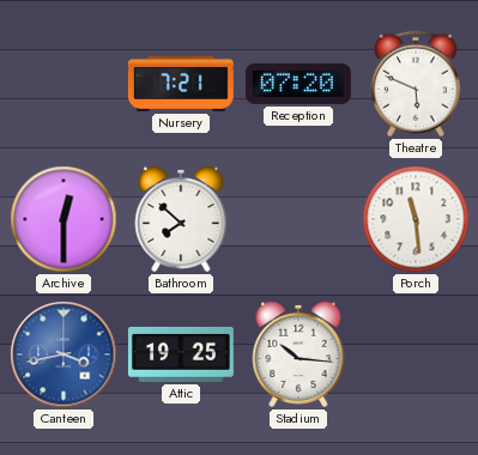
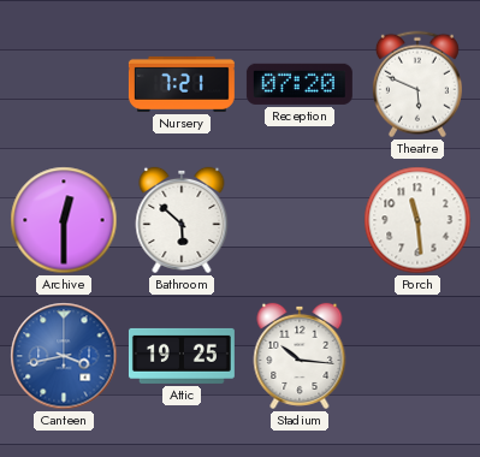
Bathroom: 7:52 -> 5:52
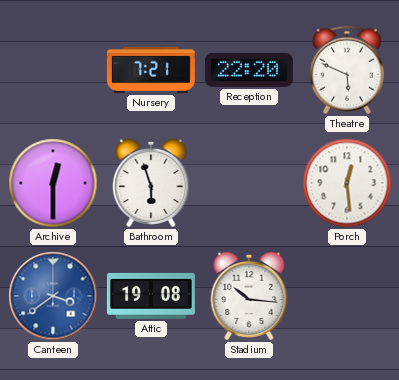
Reception: 07:20 -> 22:20
Bathroom: 5:52 -> 5:57
Porch: 11:29 -> 12:29
Canteen: 3:43 -> 3:39
Attic: 19:25 -> 19:08
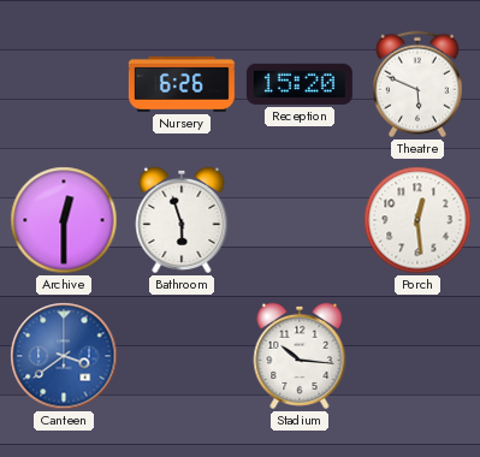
Nursery: 7:21 -> 6:26
Reception: 22:20 -> 15:20
Attic: 19:08 -> none
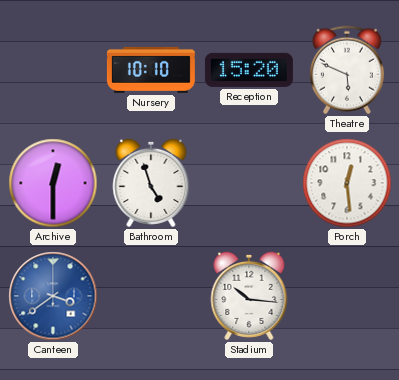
Nursery: 6:26 -> 10:10
Bathroom: 5:57 -> 4:57
